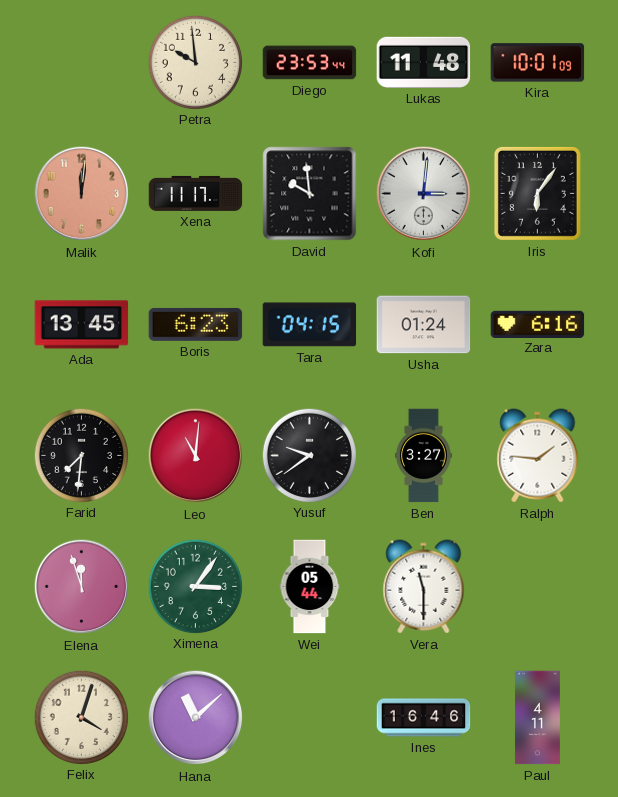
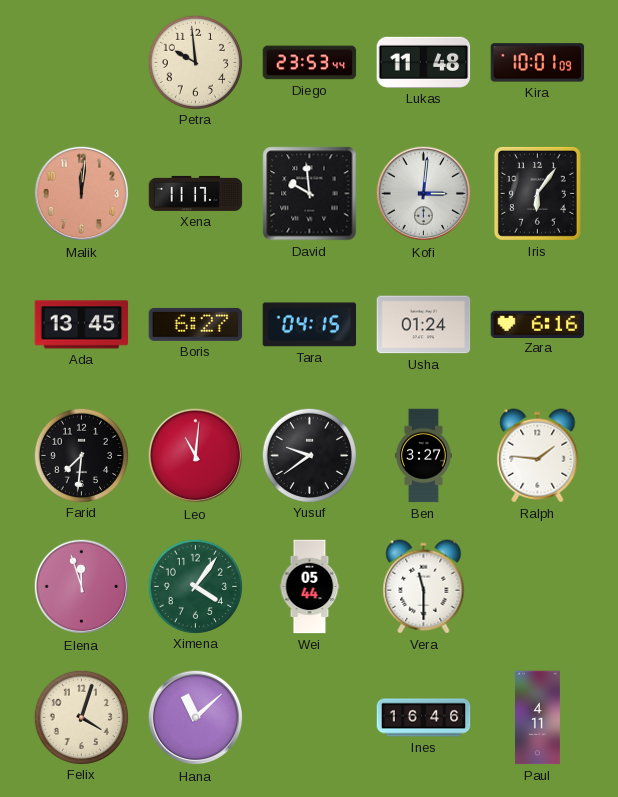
Boris: 6:23 -> 6:27
Ximena: 3:06 -> 4:06
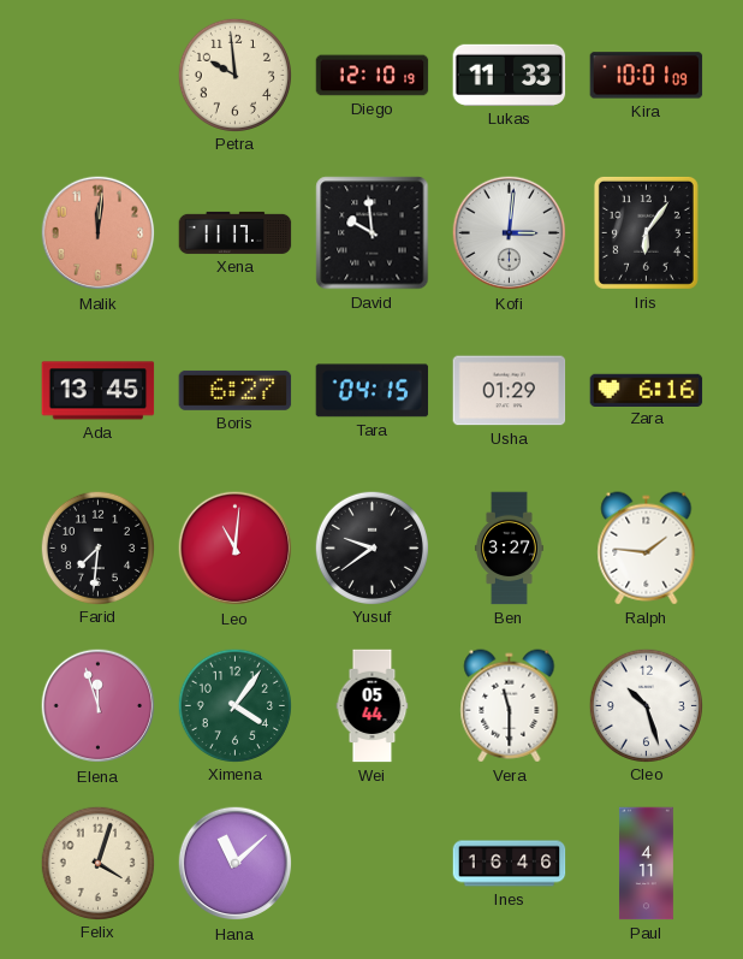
Diego: 23:53 -> 12:10
Lukas: 11:48 -> 11:33
Usha: 01:24 -> 01:29
Cleo: none -> 10:27
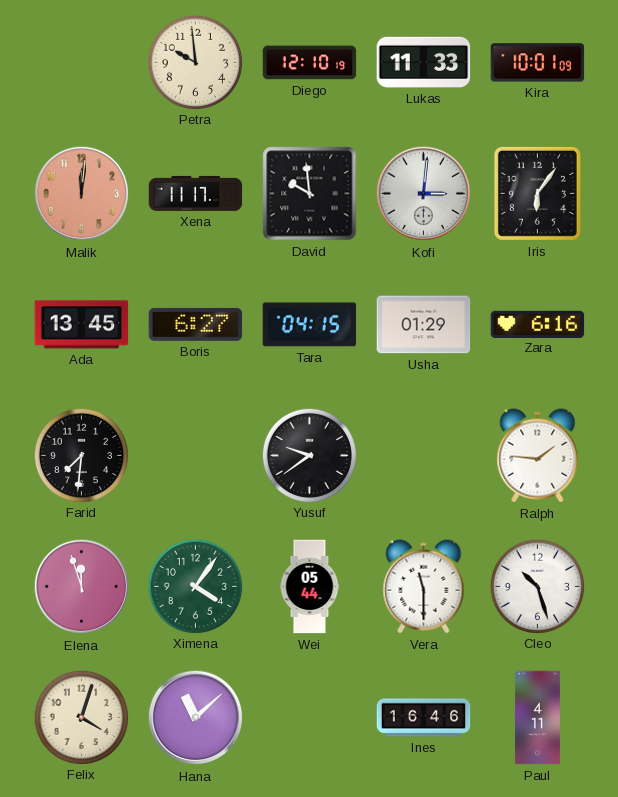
Leo: 11:01 -> none
Ben: 3:27 -> none
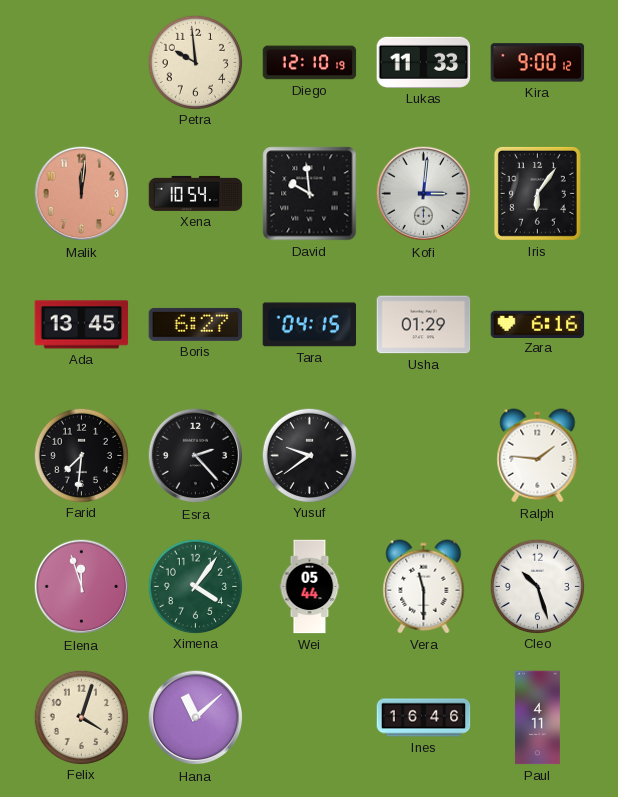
Kira: 10:01 -> 9:00
Xena: 11:17 -> 10:54
Esra: none -> 2:23
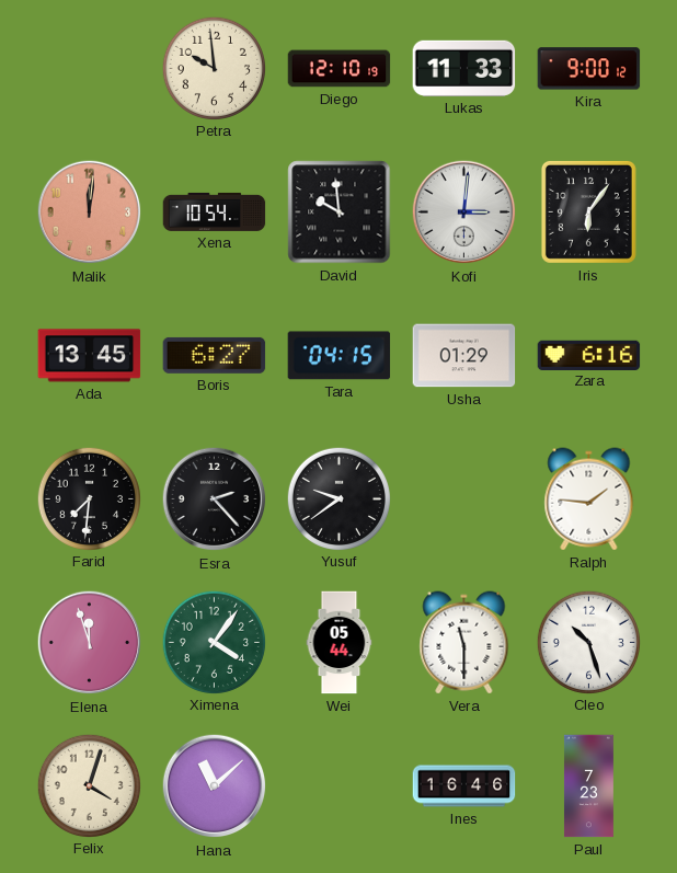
Paul: 4:11 -> 7:23
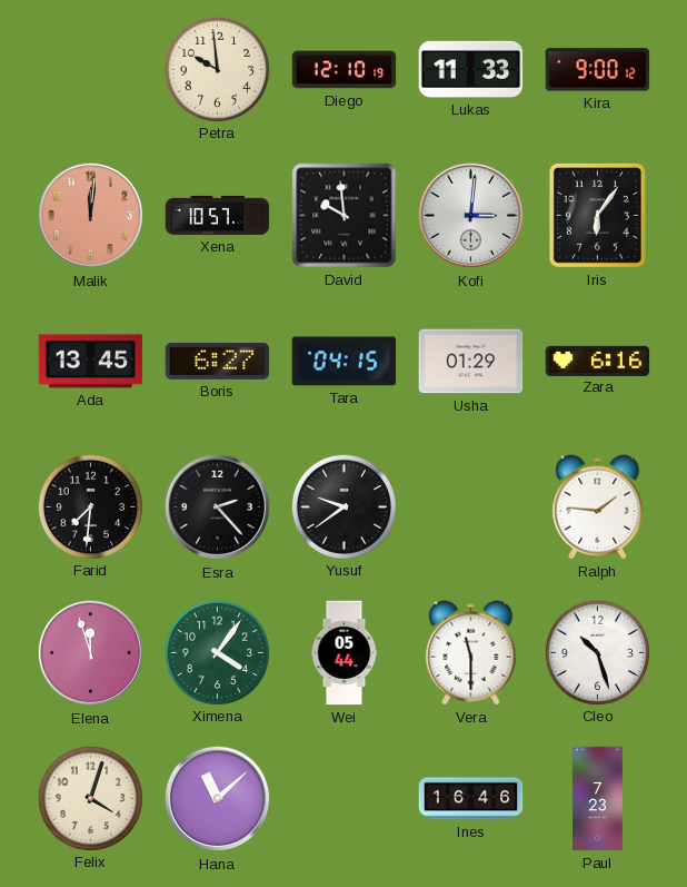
Xena: 10:54 -> 10:57
